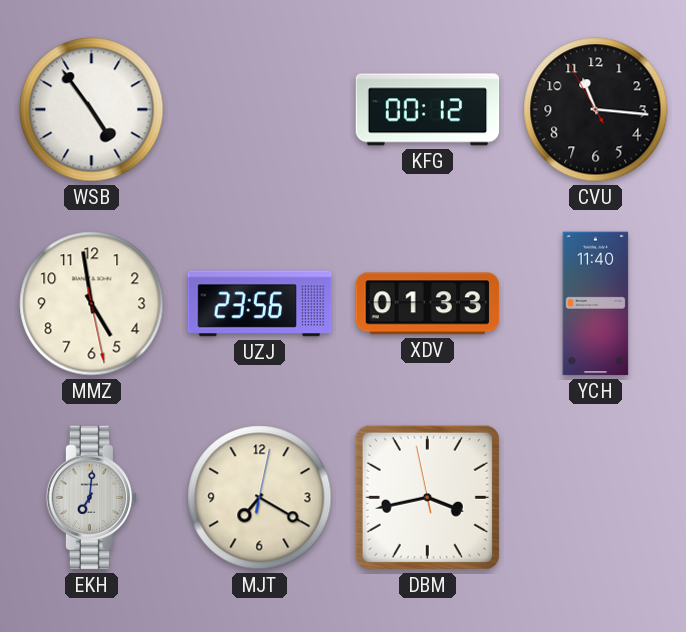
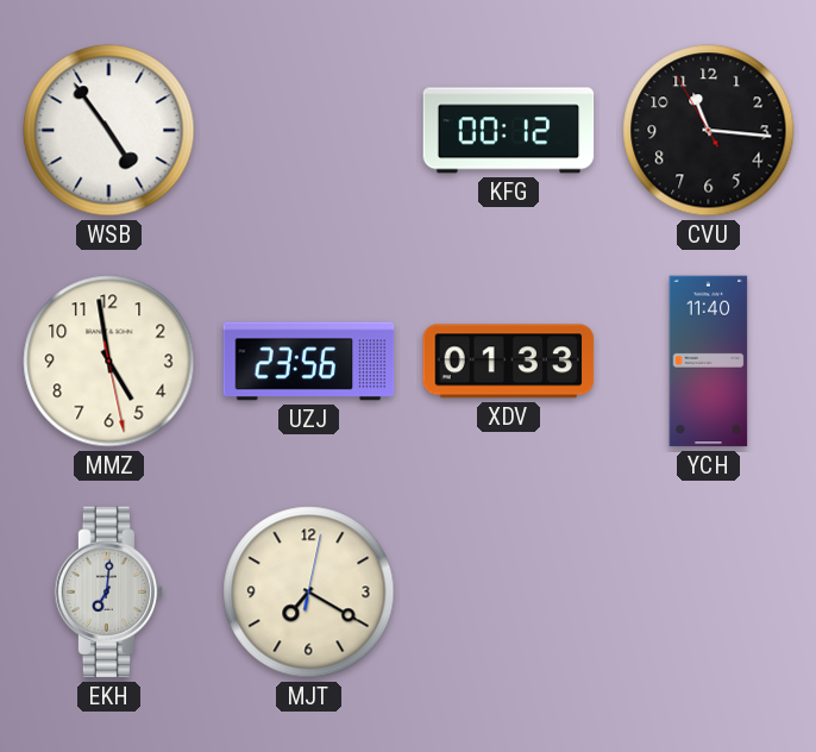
DBM: 3:42 -> none
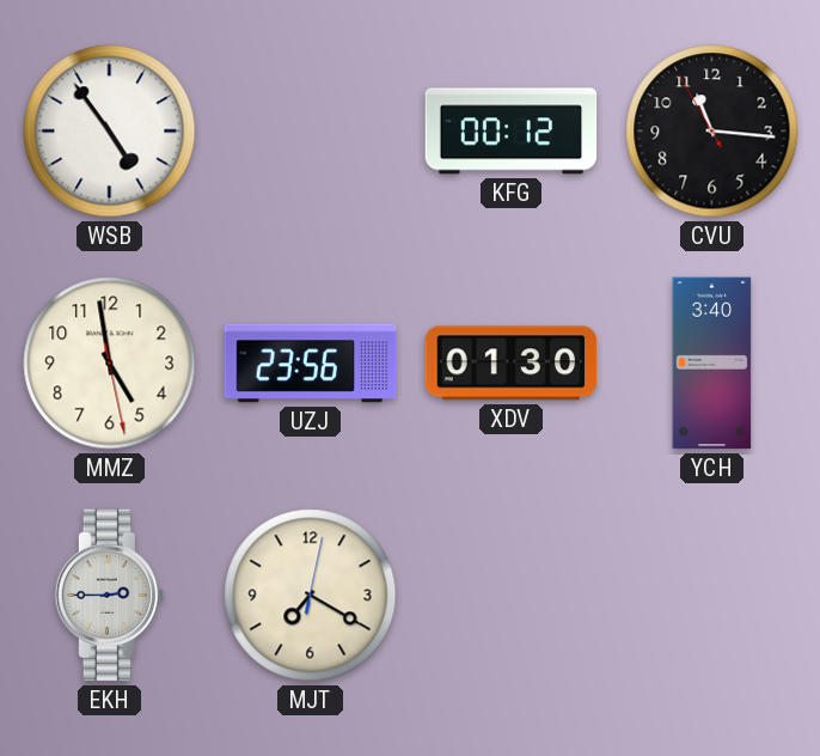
XDV: 01:33 -> 01:30
YCH: 11:40 -> 3:40
EKH: 7:01 -> 2:45
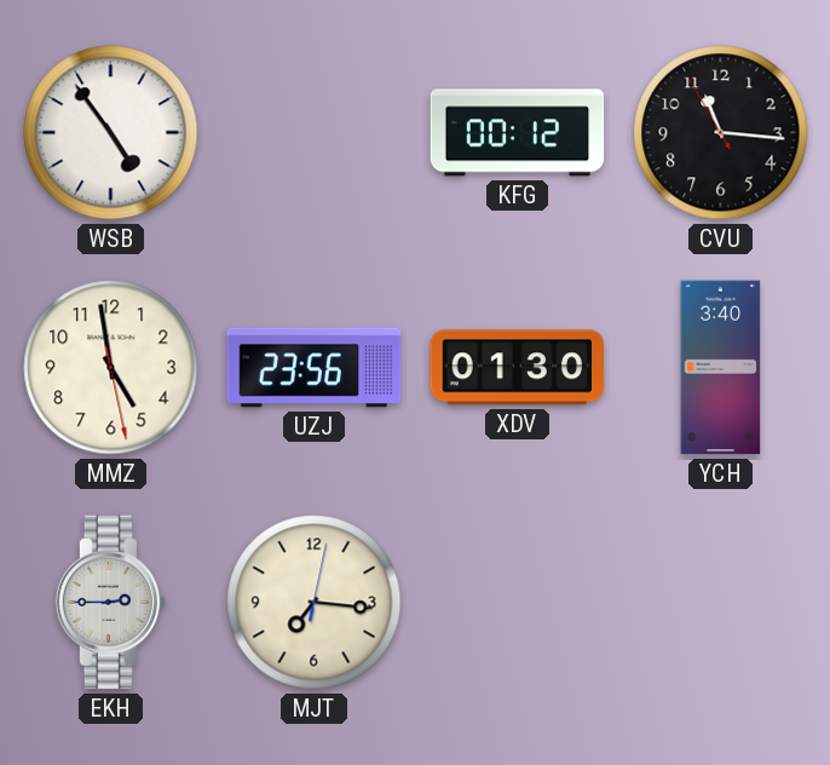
MJT: 7:20 -> 7:16
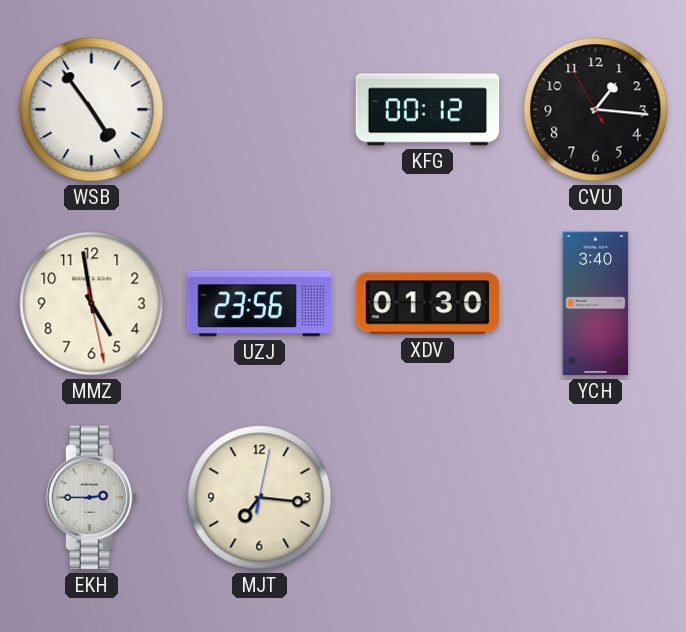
CVU: 11:15 -> 1:15
